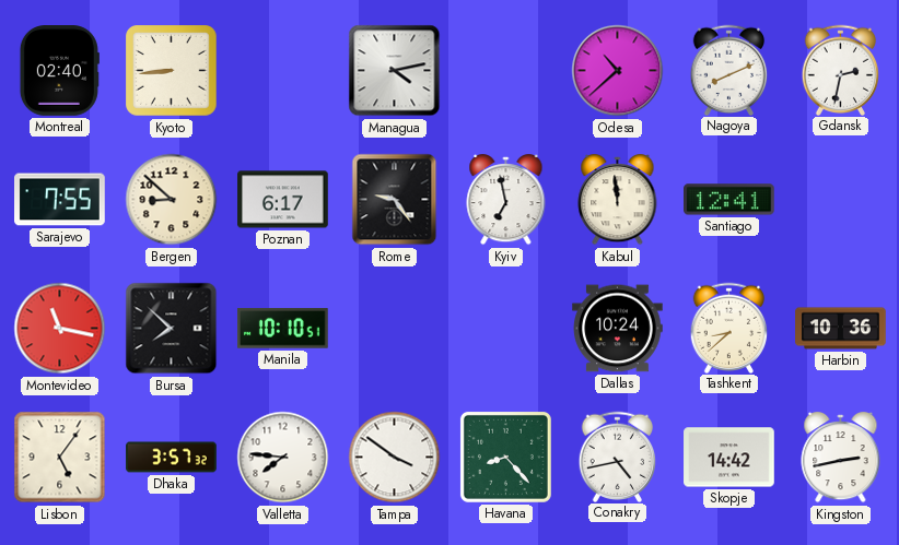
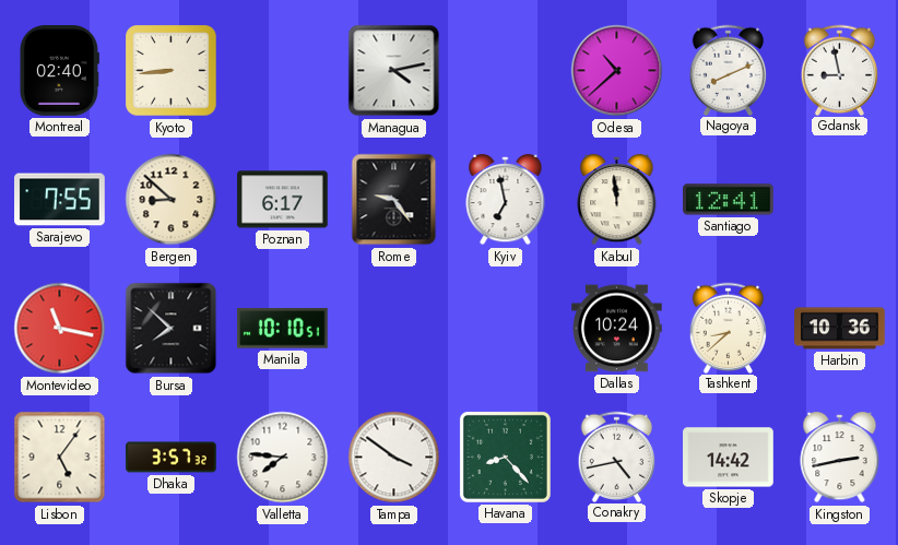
Gdansk: 2:32 -> 8:58
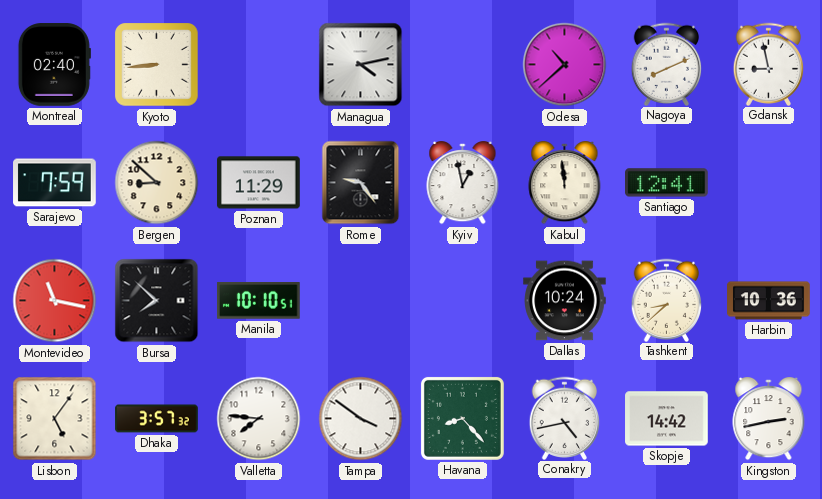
Sarajevo: 7:55 -> 7:59
Poznan: 6:17 -> 11:29
Kyiv: 6:58 -> 12:58
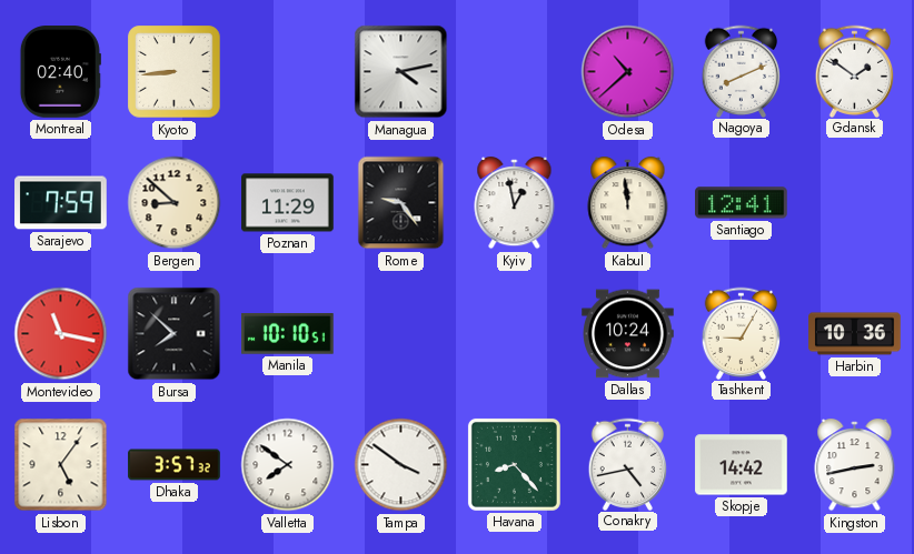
Gdansk: 8:58 -> 1:51
Tashkent: 8:38 -> 9:05
Valletta: 7:46 -> 7:51
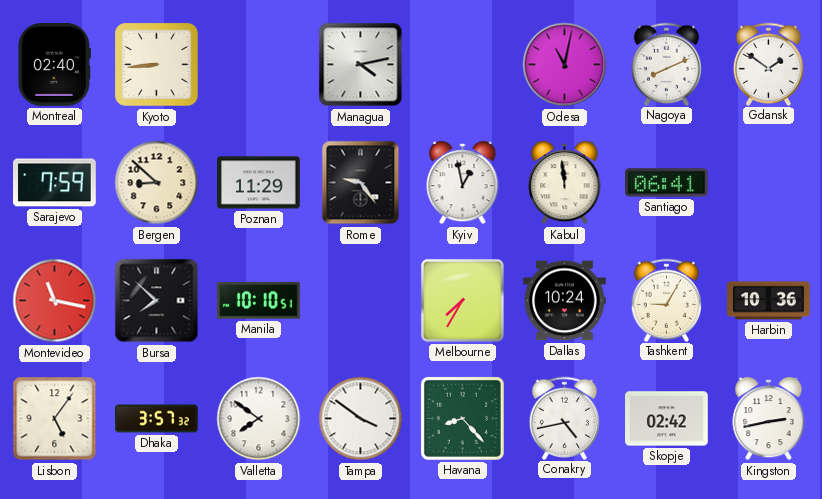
Odesa: 10:38 -> 11:02
Santiago: 12:41 -> 06:41
Melbourne: none -> 7:35
Skopje: 14:42 -> 02:42
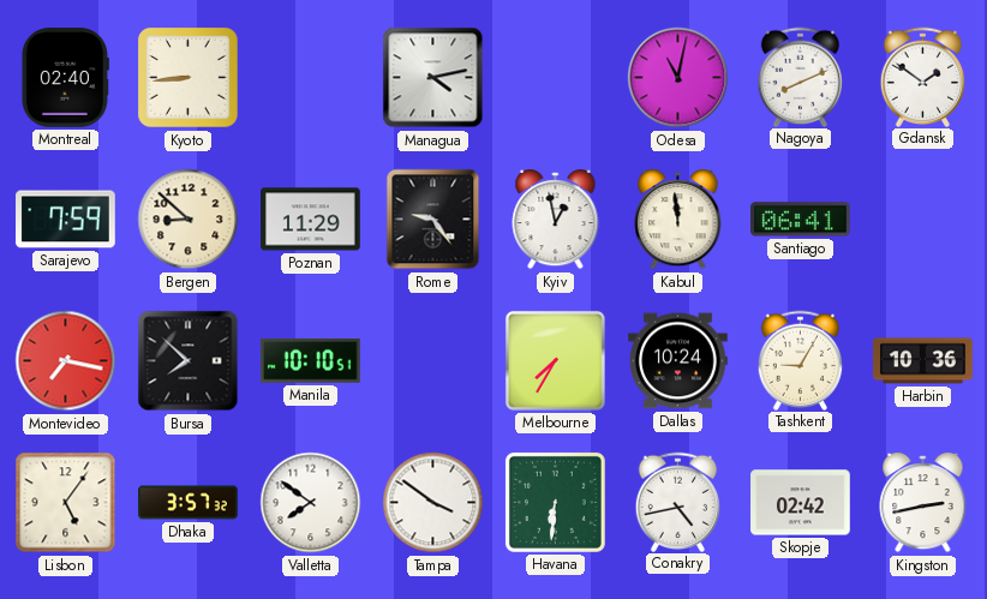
Montevideo: 11:17 -> 7:17
Havana: 8:23 -> 6:31
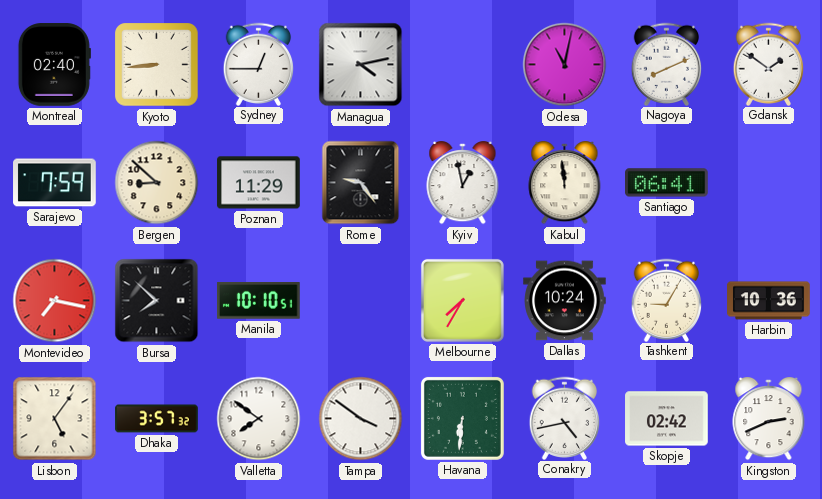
Sydney: none -> 12:45
Kingston: 2:43 -> 2:41
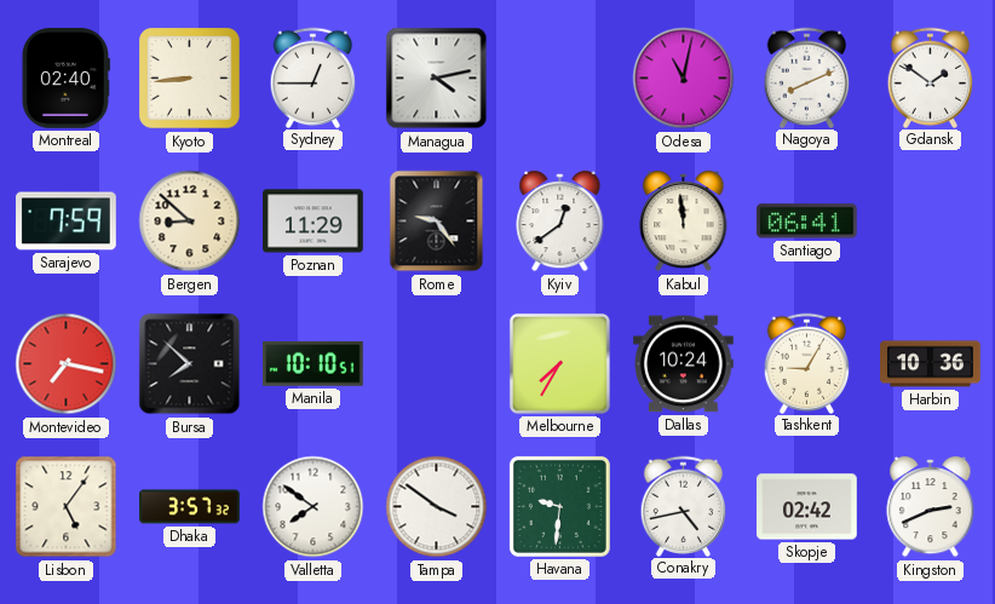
Kyiv: 12:58 -> 12:39
Havana: 6:31 -> 9:31
